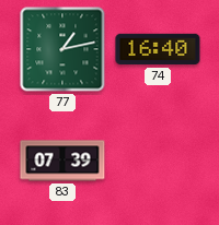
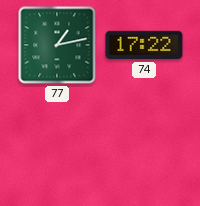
74: 16:40 -> 17:22
83: 07:39 -> none
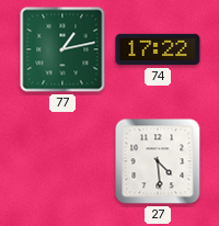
27: none -> 4:29
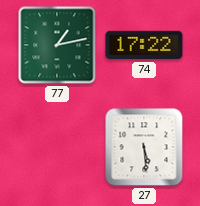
27: 4:29 -> 5:29
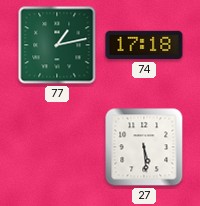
74: 17:22 -> 17:18
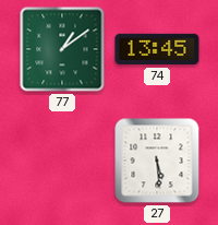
77: 1:13 -> 1:09
74: 17:18 -> 13:45
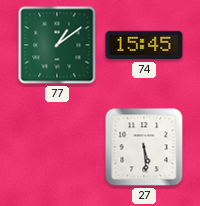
74: 13:45 -> 15:45
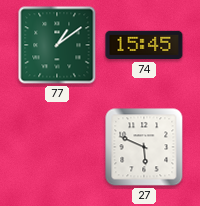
27: 5:29 -> 5:49
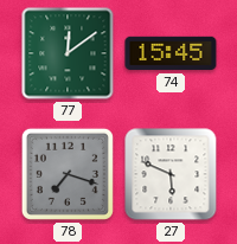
77: 1:09 -> 12:09
78: none -> 7:18
